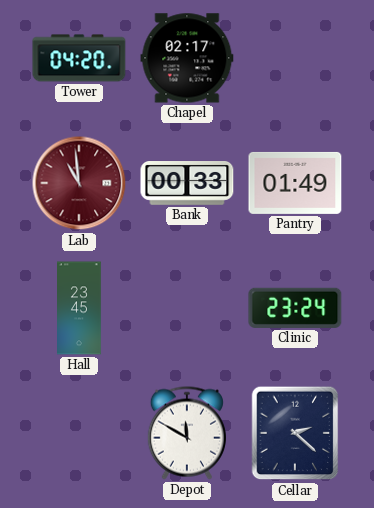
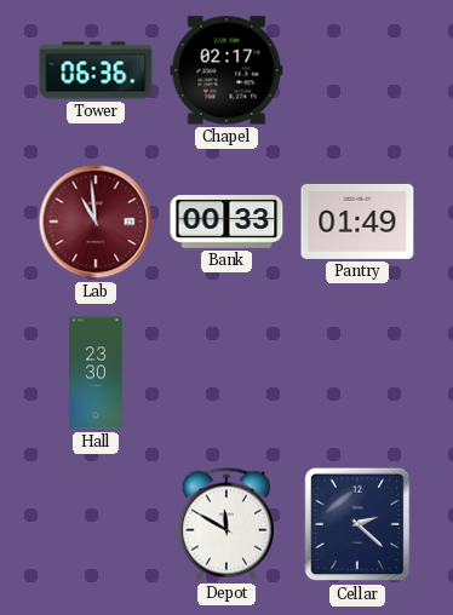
Tower: 04:20 -> 06:36
Hall: 23:45 -> 23:30
Clinic: 23:24 -> none
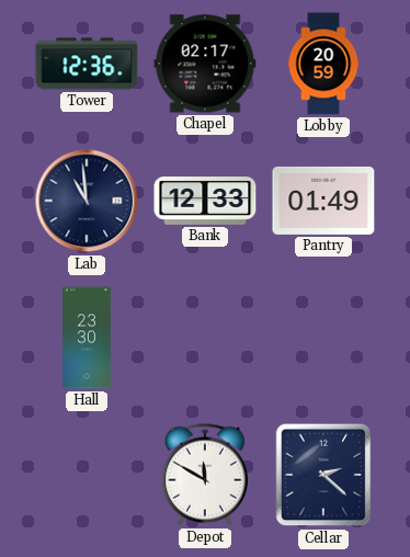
Tower: 06:36 -> 12:36
Lobby: none -> 20:59
Lab dial: burgundy -> navy
Bank: 00:33 -> 12:33
